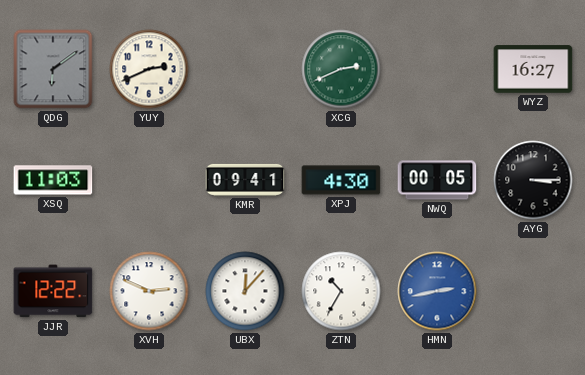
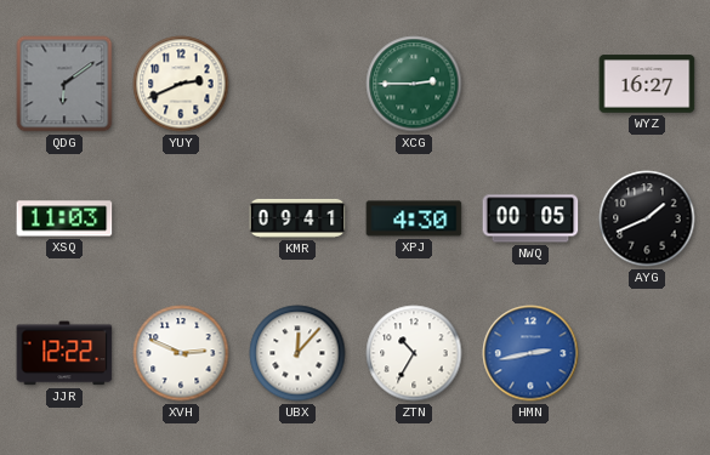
XCG: 2:41 -> 2:45
AYG: 3:15 -> 1:41
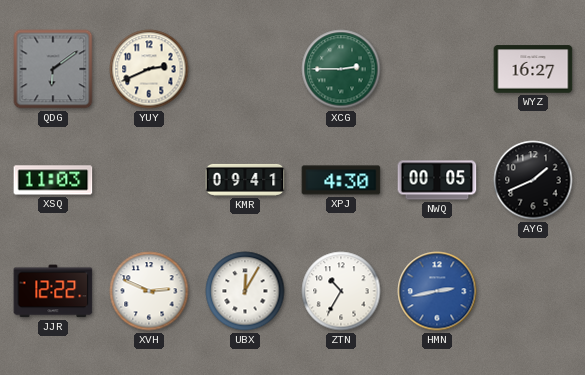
UBX: 12:07 -> 12:05
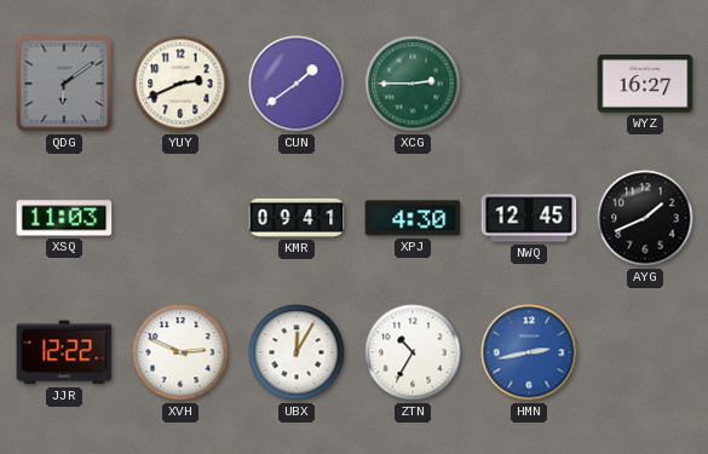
CUN: none -> 1:39
NWQ: 00:05 -> 12:45
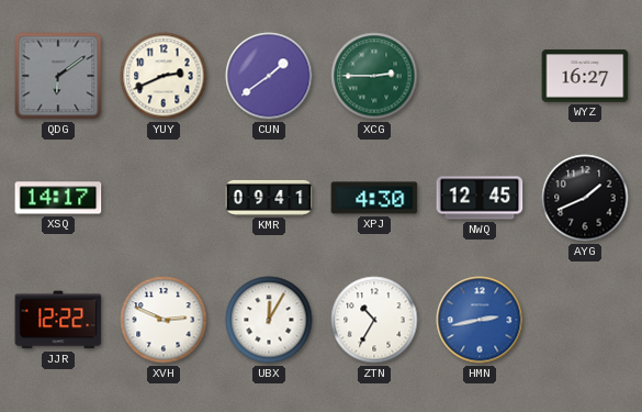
XSQ: 11:03 -> 14:17
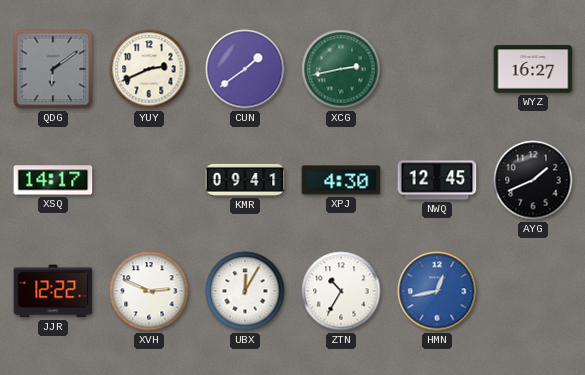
XCG: 2:45 -> 2:43
HMN: 2:43 -> 12:43
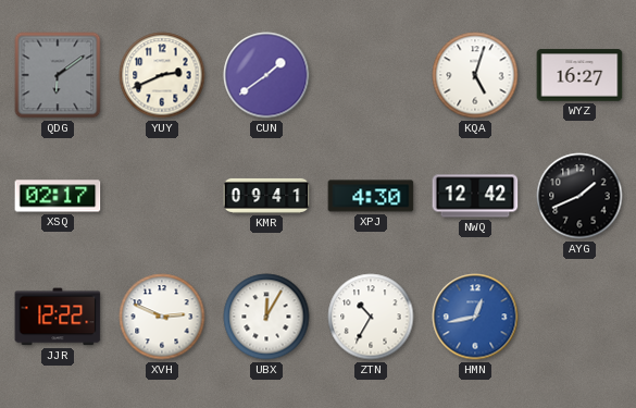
XCG: 2:43 -> none
KQA: none -> 5:03
XSQ: 14:17 -> 02:17
NWQ: 12:45 -> 12:42
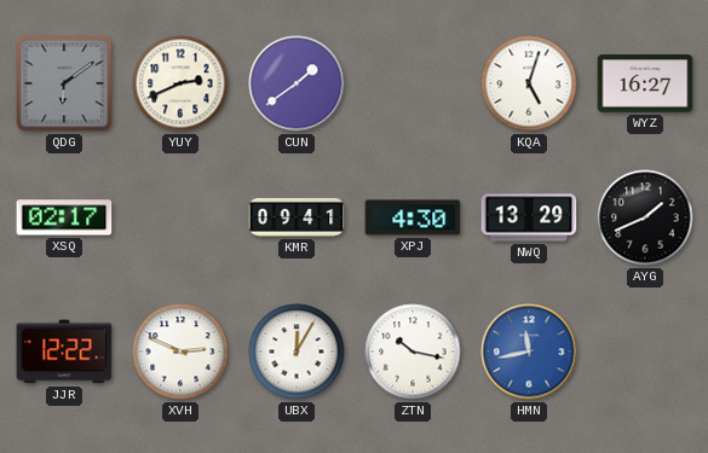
NWQ: 12:42 -> 13:29
ZTN: 10:35 -> 10:17
HMN: 12:43 -> 11:43
